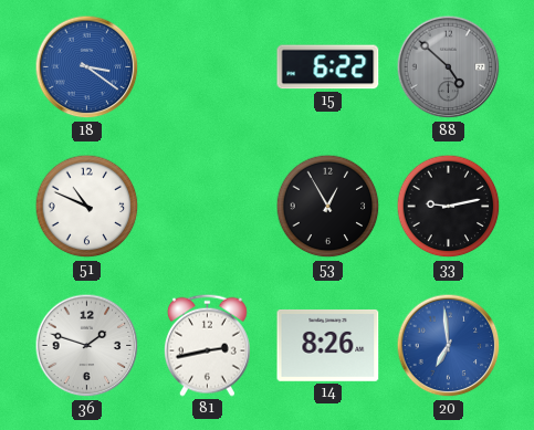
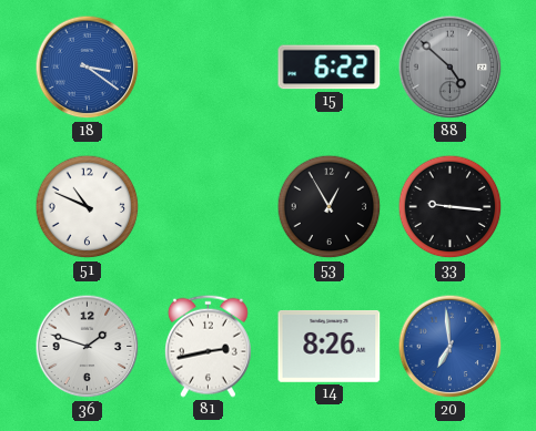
33: 9:13 -> 9:16
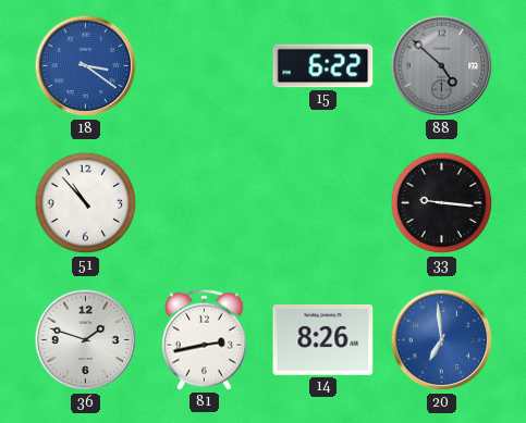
51: 10:49 -> 10:53
53: 12:55 -> none
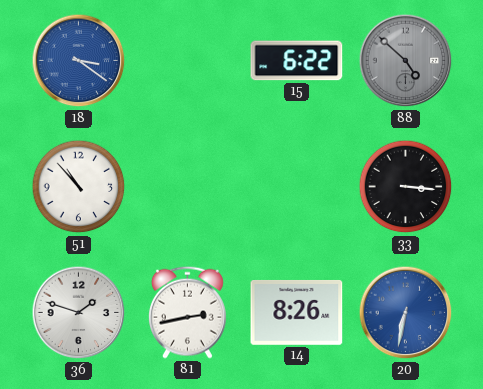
33: 9:16 -> 3:16
20: 6:59 -> 6:32
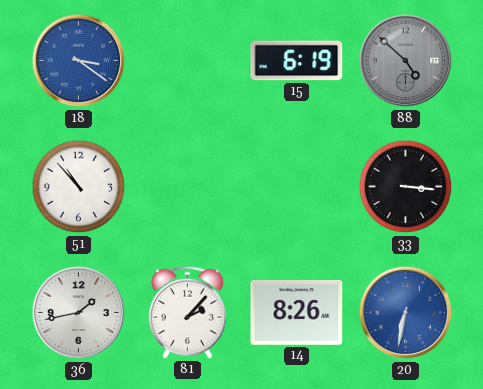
15: 6:22 -> 6:19
36: 1:48 -> 1:43
81: 2:43 -> 2:07
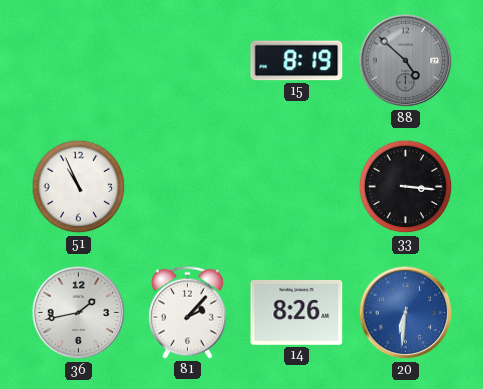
18: 3:21 -> none
15: 6:19 -> 8:19
51: 10:53 -> 10:56
20: 6:32 -> 6:31
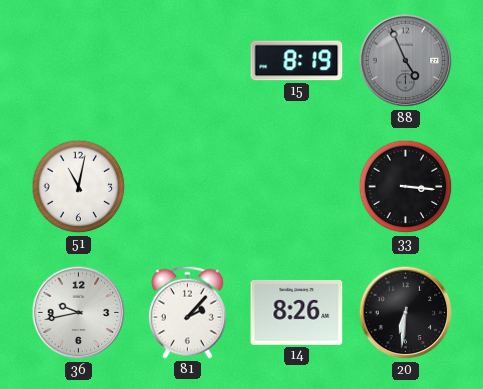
88: 4:52 -> 4:56
51: 10:56 -> 11:02
36: 1:43 -> 9:43
20 dial: blue -> black
